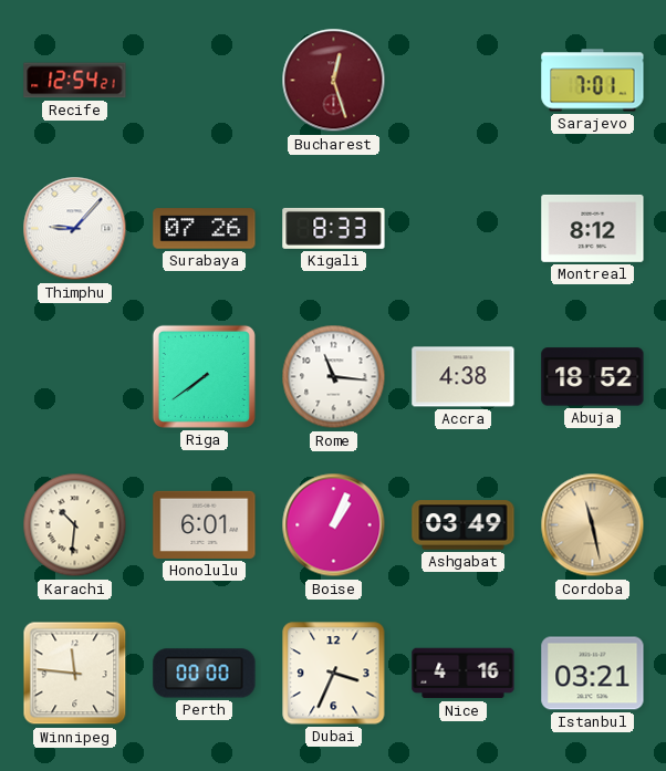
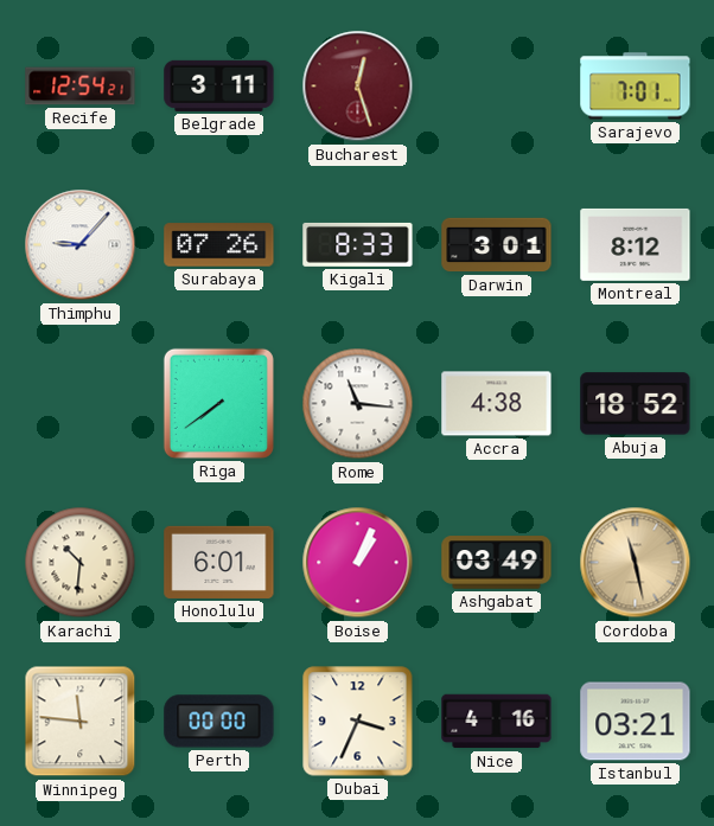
Belgrade: none -> 3:11
Darwin: none -> 3:01
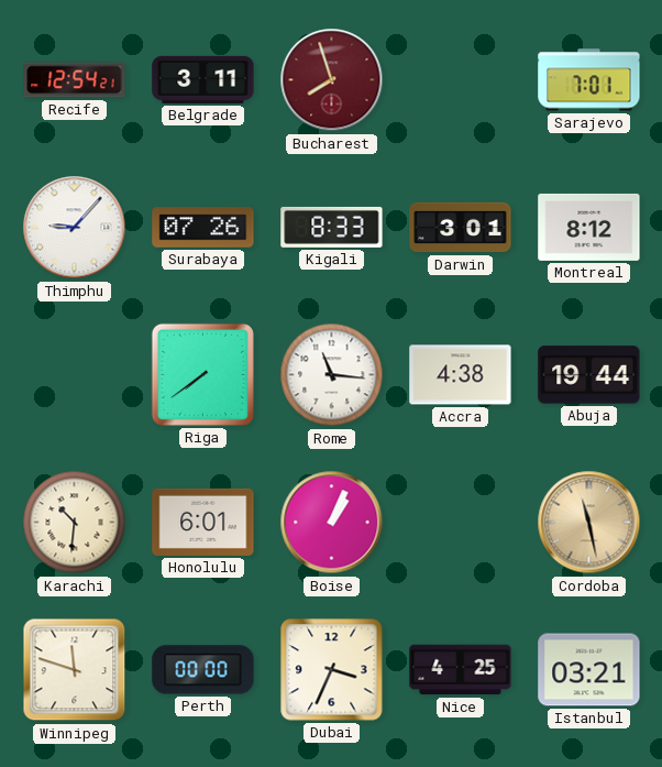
Bucharest: 12:27 -> 7:57
Abuja: 18:52 -> 19:44
Ashgabat: 03:49 -> none
Winnipeg: 11:46 -> 11:48
Nice: 4:16 -> 4:25
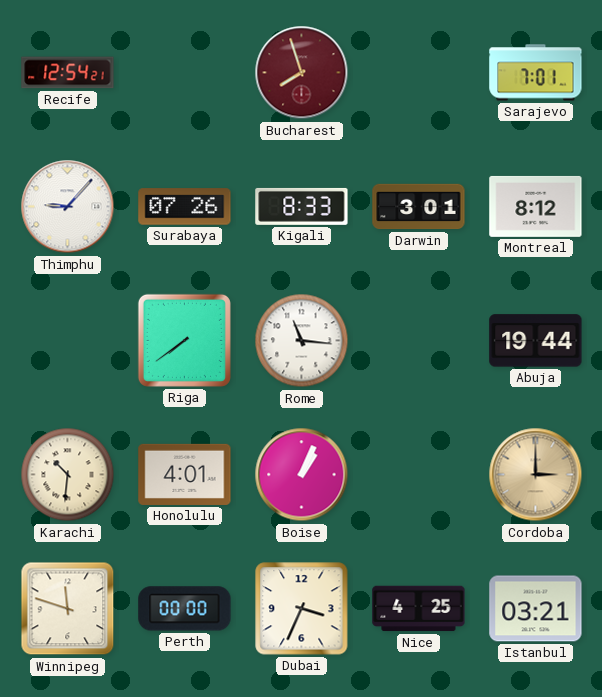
Belgrade: 3:11 -> none
Accra: 4:38 -> none
Honolulu: 6:01 -> 4:01
Cordoba: 11:28 -> 3:00
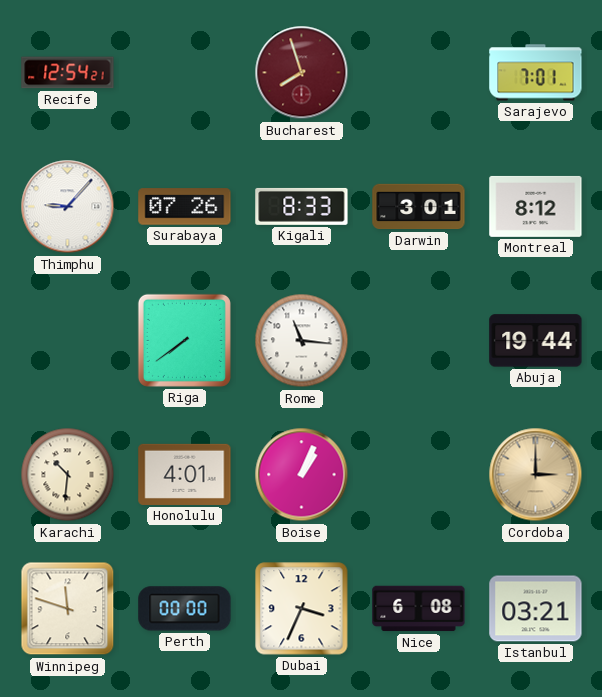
Nice: 4:25 -> 6:08
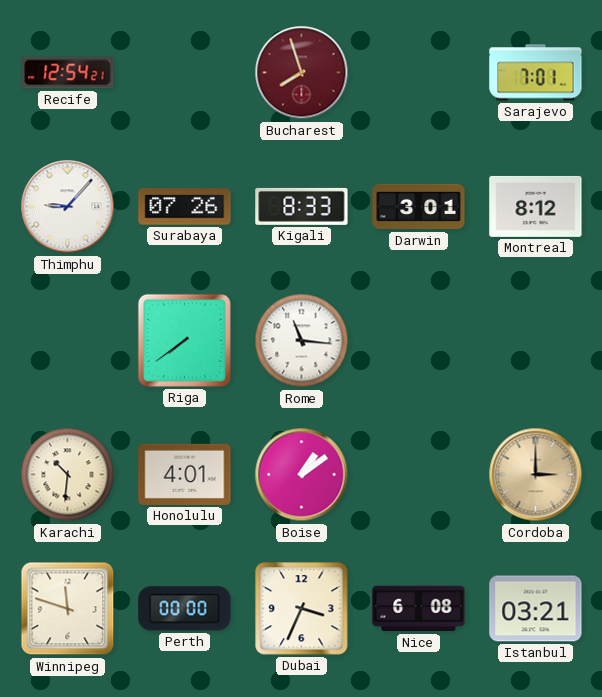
Abuja: 19:44 -> none
Boise: 1:04 -> 1:09
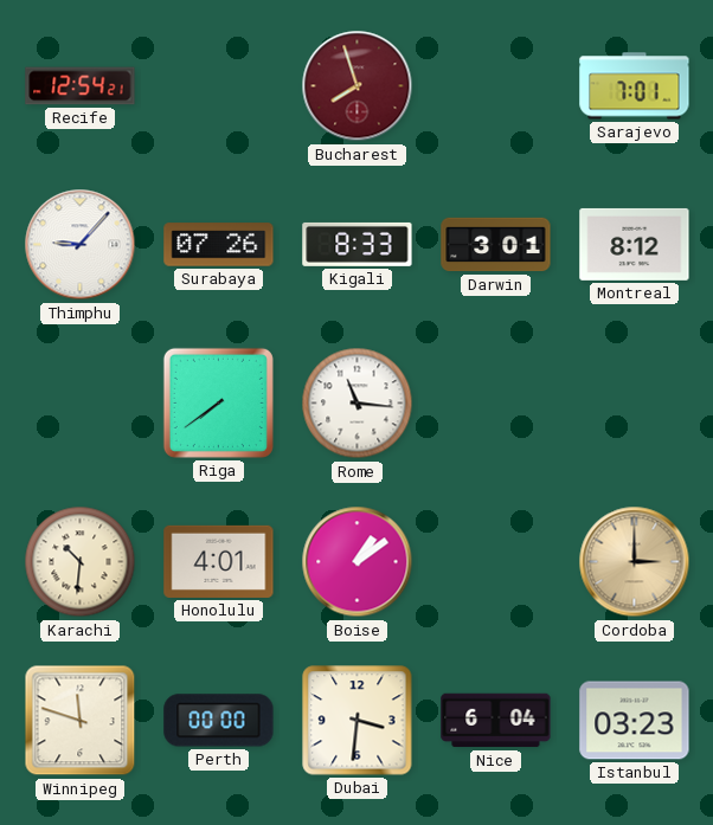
Dubai: 3:34 -> 3:31
Nice: 6:08 -> 6:04
Istanbul: 03:21 -> 03:23
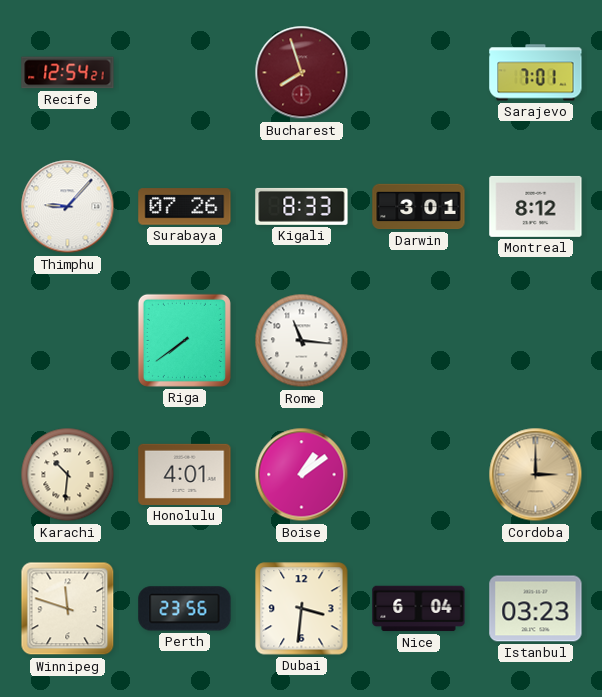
Perth: 00:00 -> 23:56
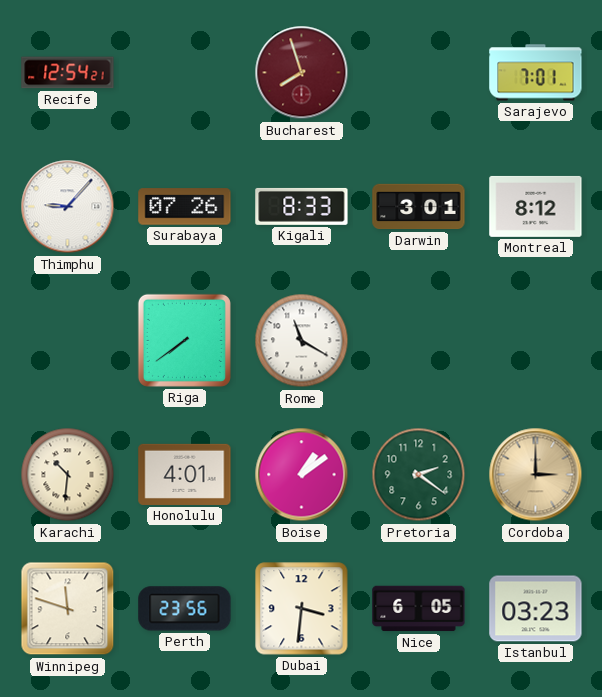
Rome: 11:16 -> 11:20
Pretoria: none -> 2:21
Nice: 6:04 -> 6:05
